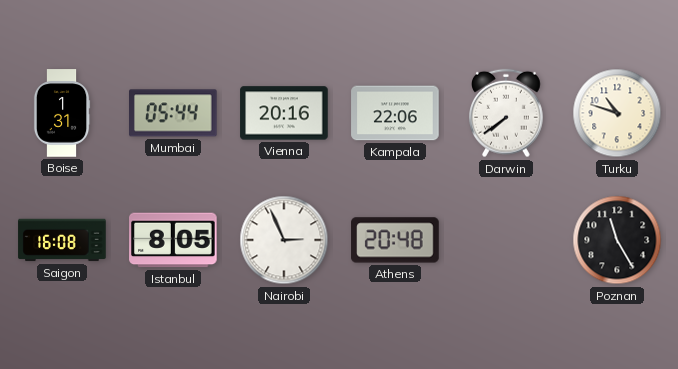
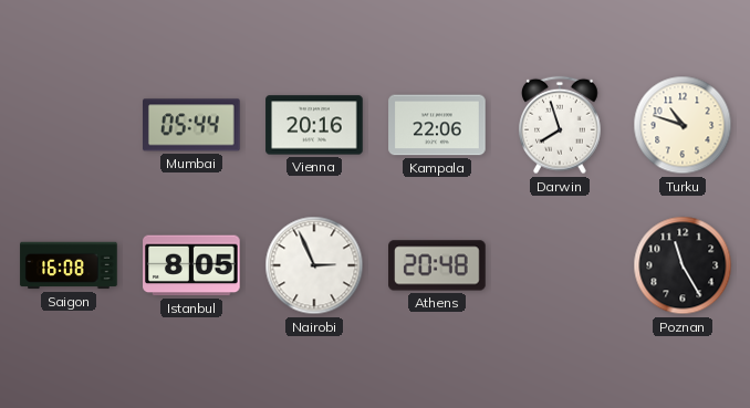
Boise: 1:31 -> none
Darwin: 7:39 -> 7:57
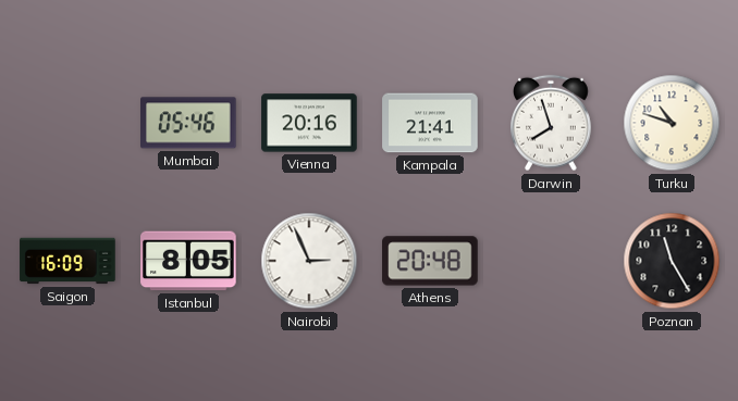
Mumbai: 05:44 -> 05:46
Kampala: 22:06 -> 21:41
Saigon: 16:08 -> 16:09
